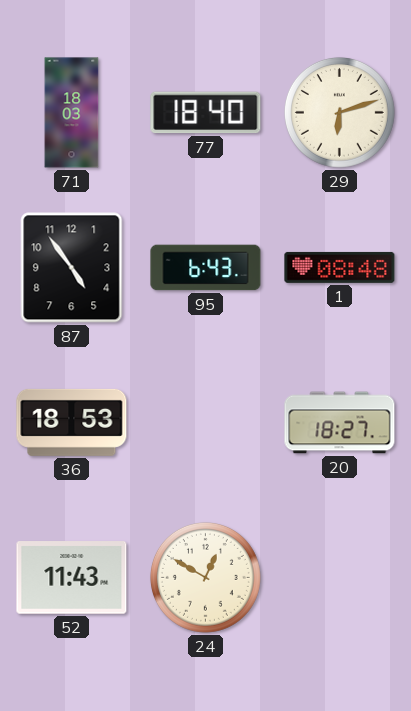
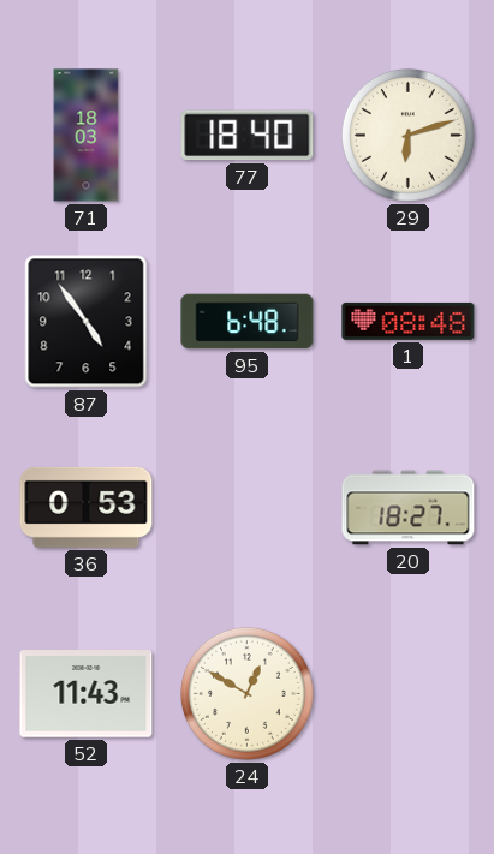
95: 6:43 -> 6:48
36: 18:53 -> 0:53
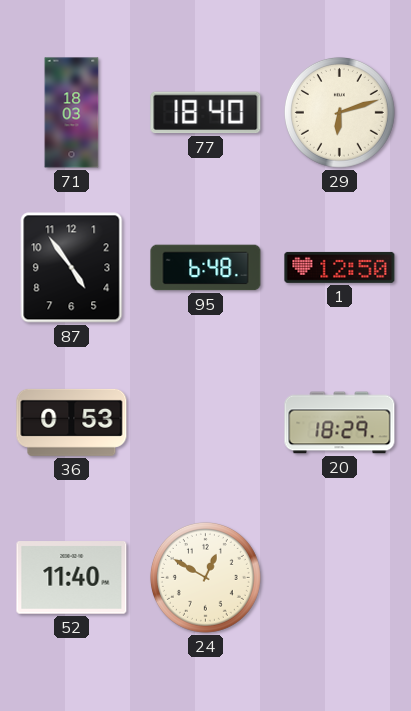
1: 08:48 -> 12:50
20: 18:27 -> 18:29
52: 11:43 -> 11:40
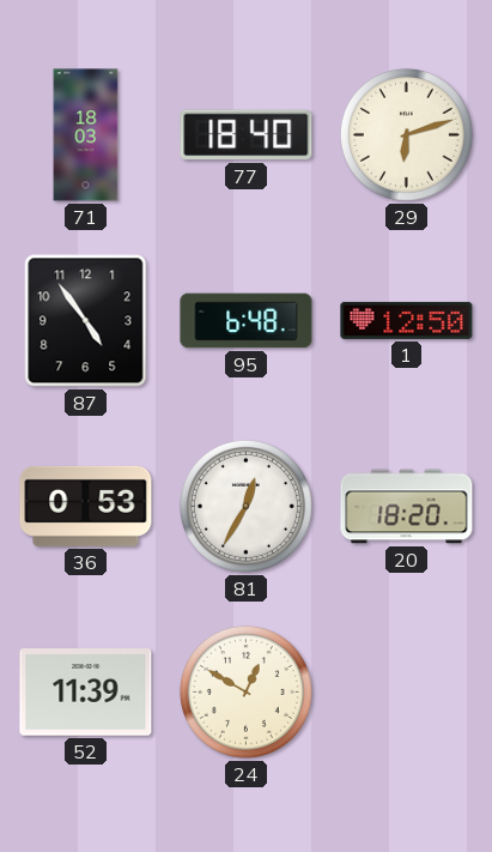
81: none -> 12:35
20: 18:29 -> 18:20
52: 11:40 -> 11:39
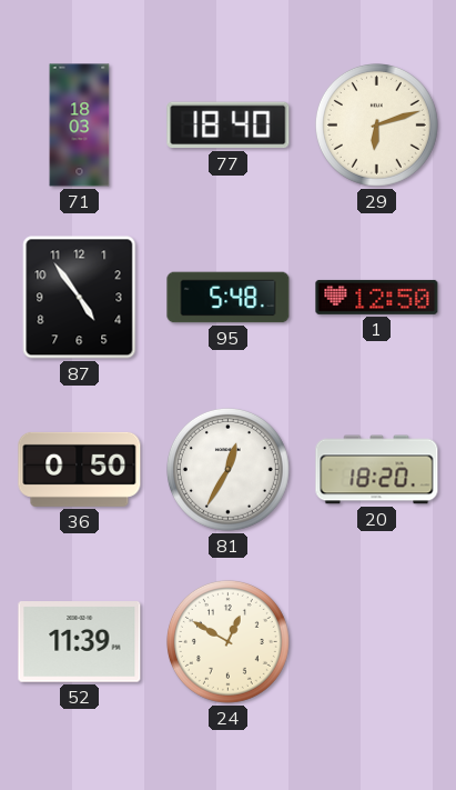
95: 6:48 -> 5:48
36: 0:53 -> 0:50
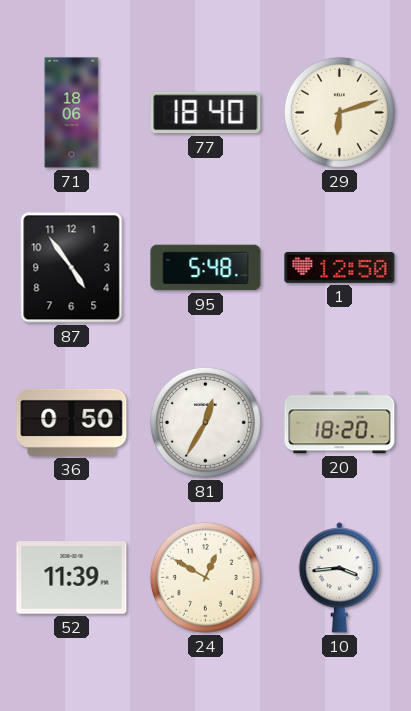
71: 18:03 -> 18:06
10: none -> 3:44
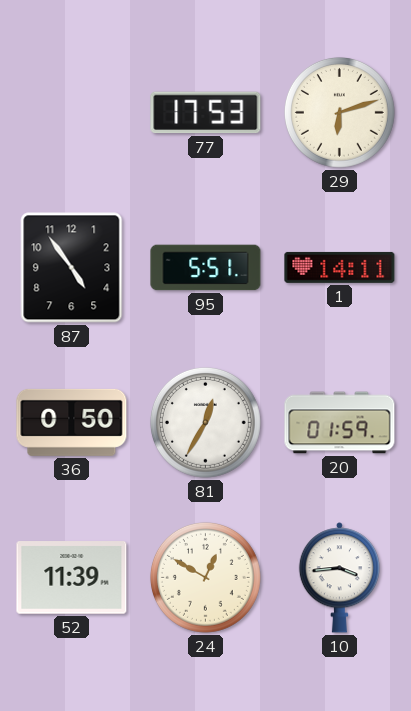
71: 18:06 -> none
77: 18:40 -> 17:53
95: 5:48 -> 5:51
1: 12:50 -> 14:11
20: 18:20 -> 01:59
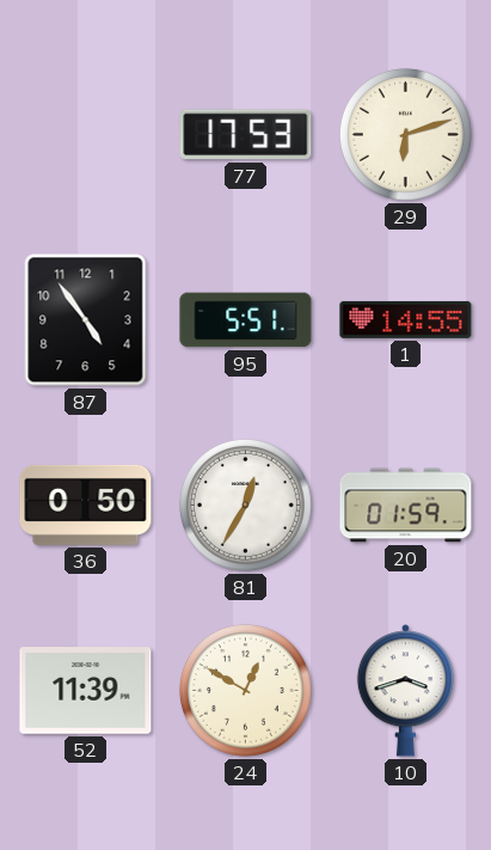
1: 14:11 -> 14:55
10: 3:44 -> 3:42
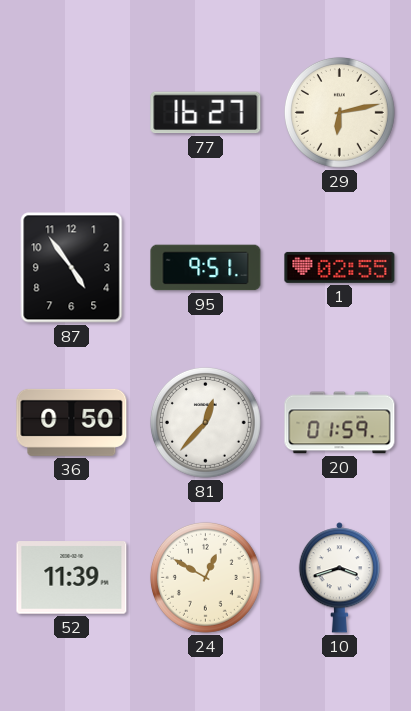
77: 17:53 -> 16:27
29: 6:12 -> 6:13
95: 5:51 -> 9:51
1: 14:55 -> 02:55
81: 12:35 -> 12:37
